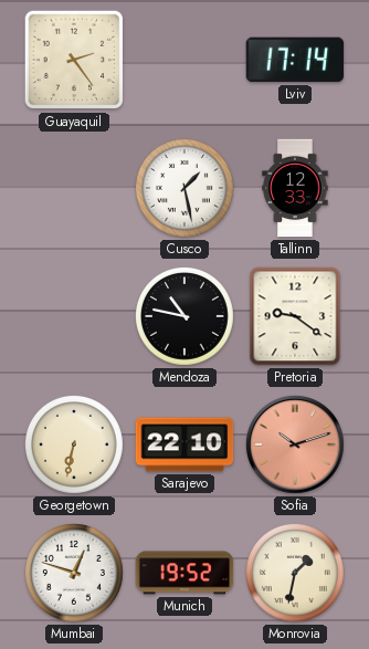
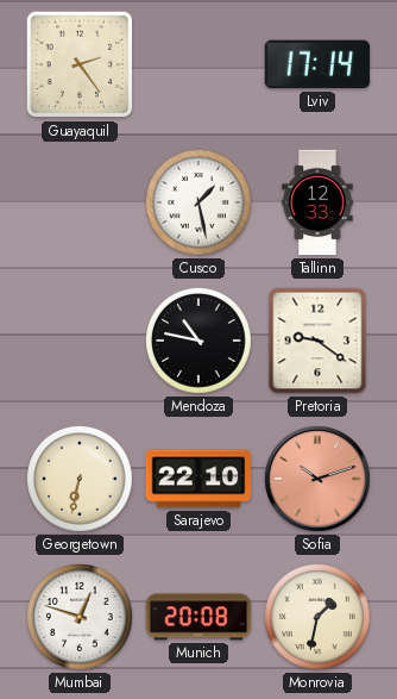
Munich: 19:52 -> 20:08
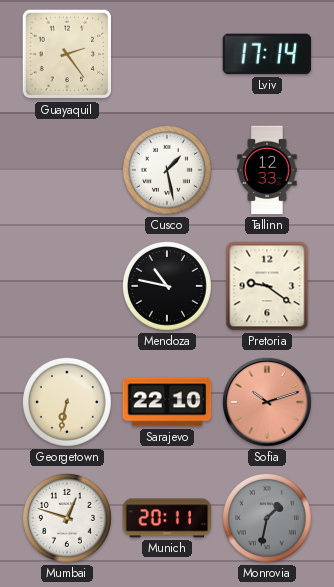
Munich: 20:08 -> 20:11
Monrovia dial: cream -> grey
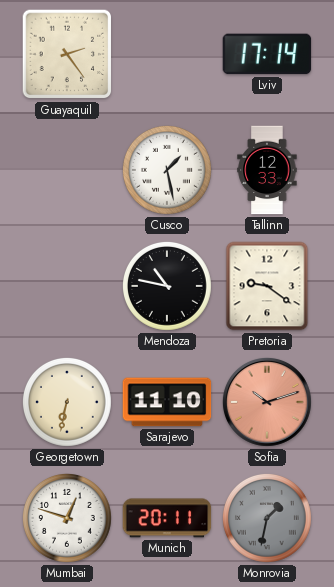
Sarajevo: 22:10 -> 11:10
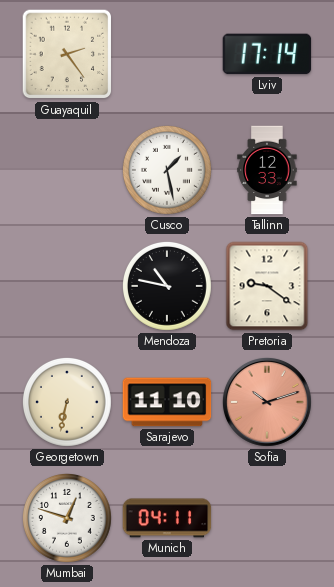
Munich: 20:11 -> 04:11
Monrovia: 1:32 -> none
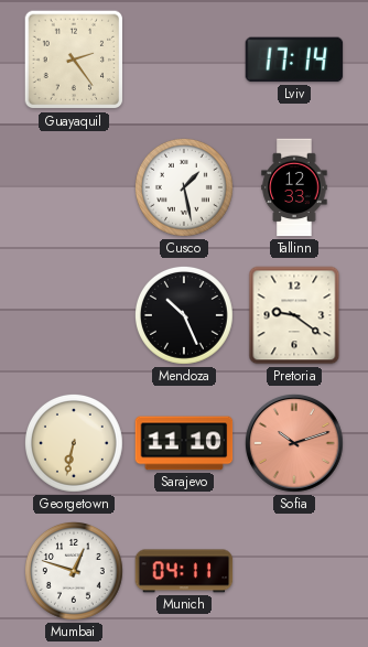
Mendoza: 10:47 -> 10:26
